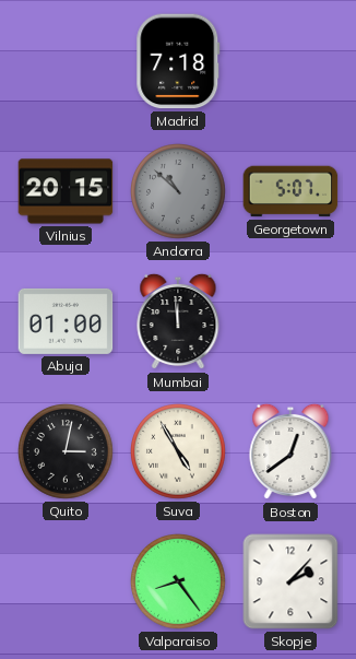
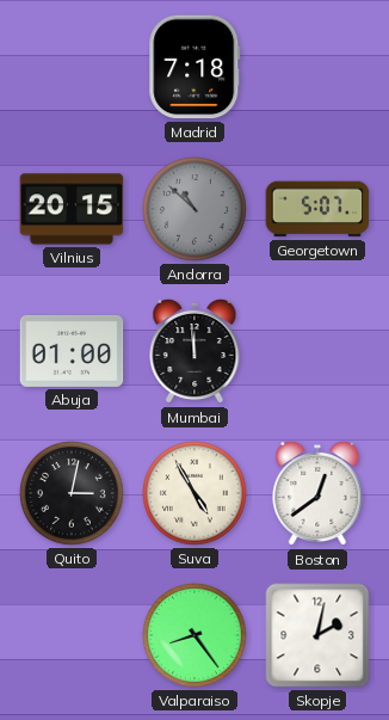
Skopje: 2:07 -> 2:02
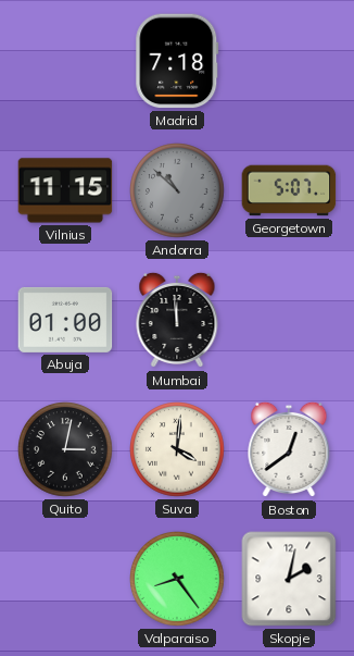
Vilnius: 20:15 -> 11:15
Suva: 4:55 -> 4:01
